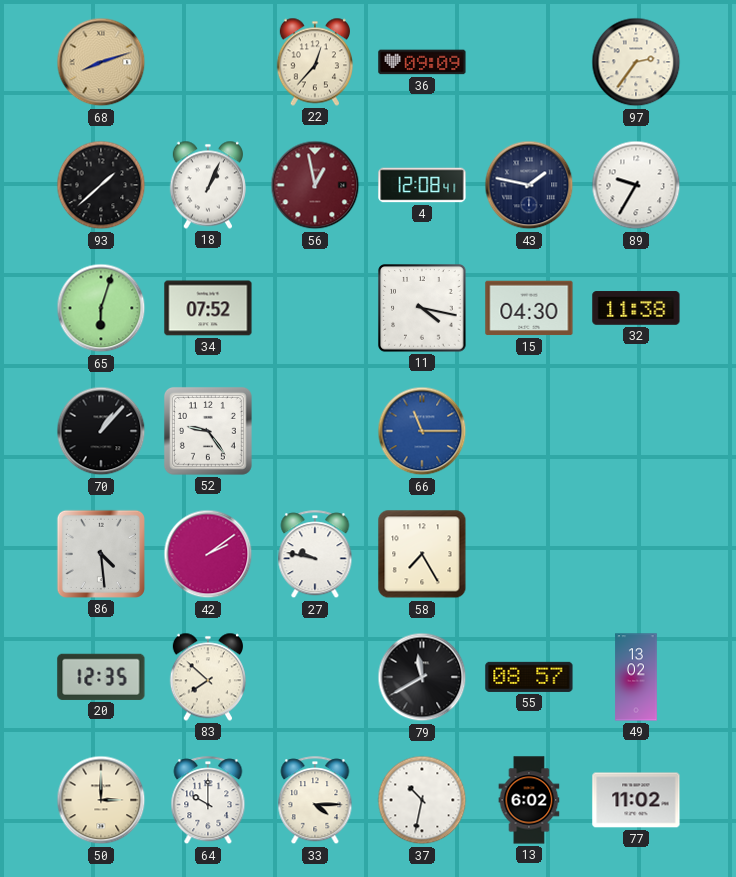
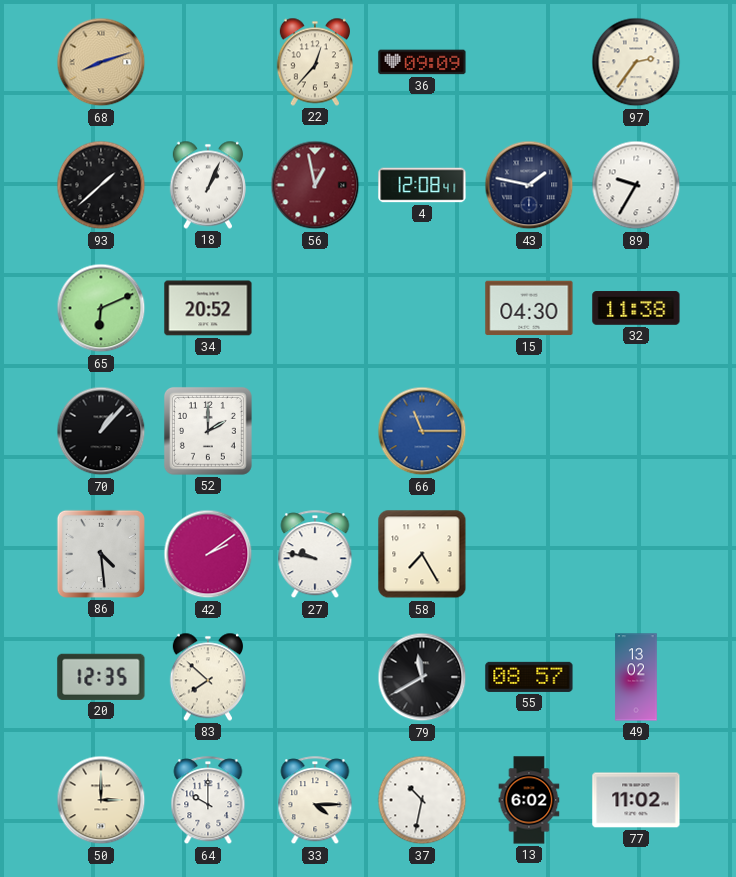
65: 6:03 -> 6:11
34: 07:52 -> 20:52
11: 4:17 -> none
52: 9:24 -> 2:00
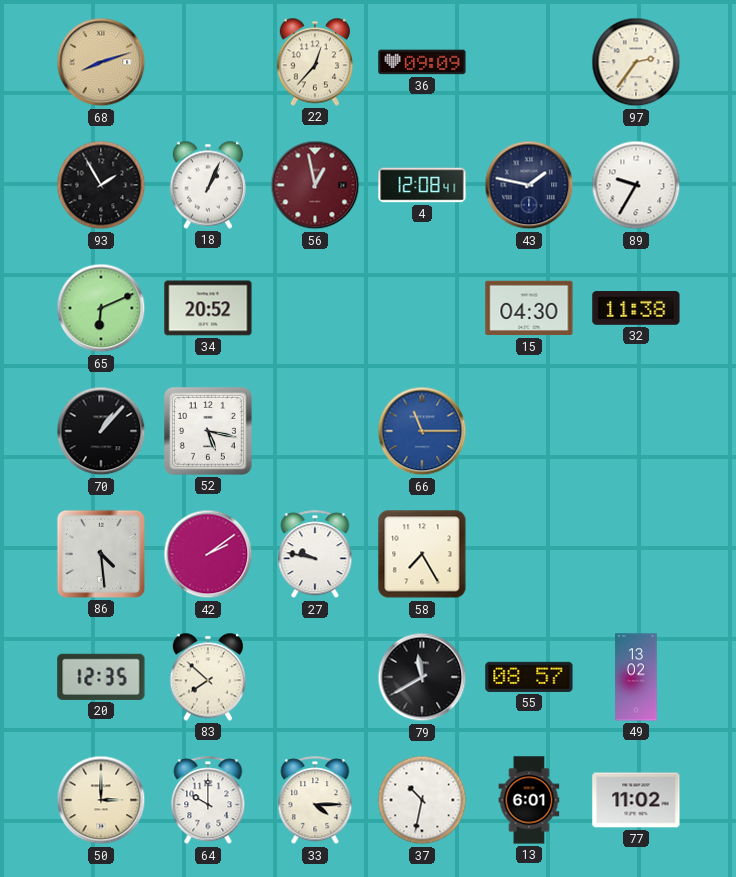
93: 1:38 -> 1:55
52: 2:00 -> 5:17
13: 6:02 -> 6:01
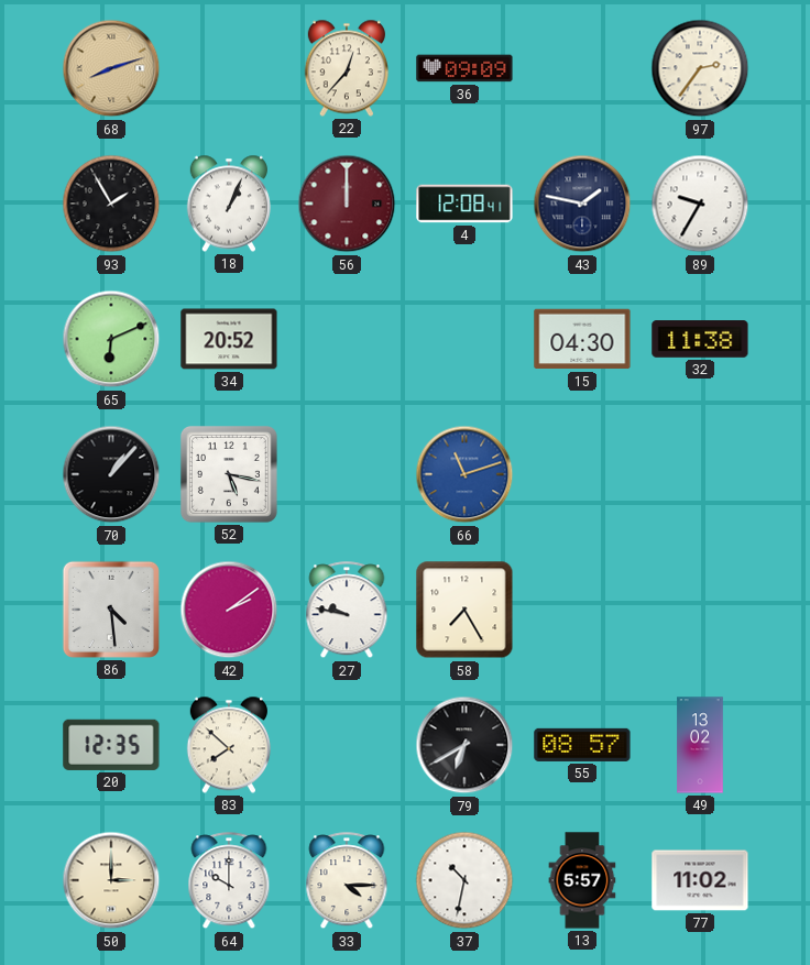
56: 12:58 -> 12:00
66: 11:15 -> 11:12
79: 11:40 -> 6:40
13: 6:01 -> 5:57
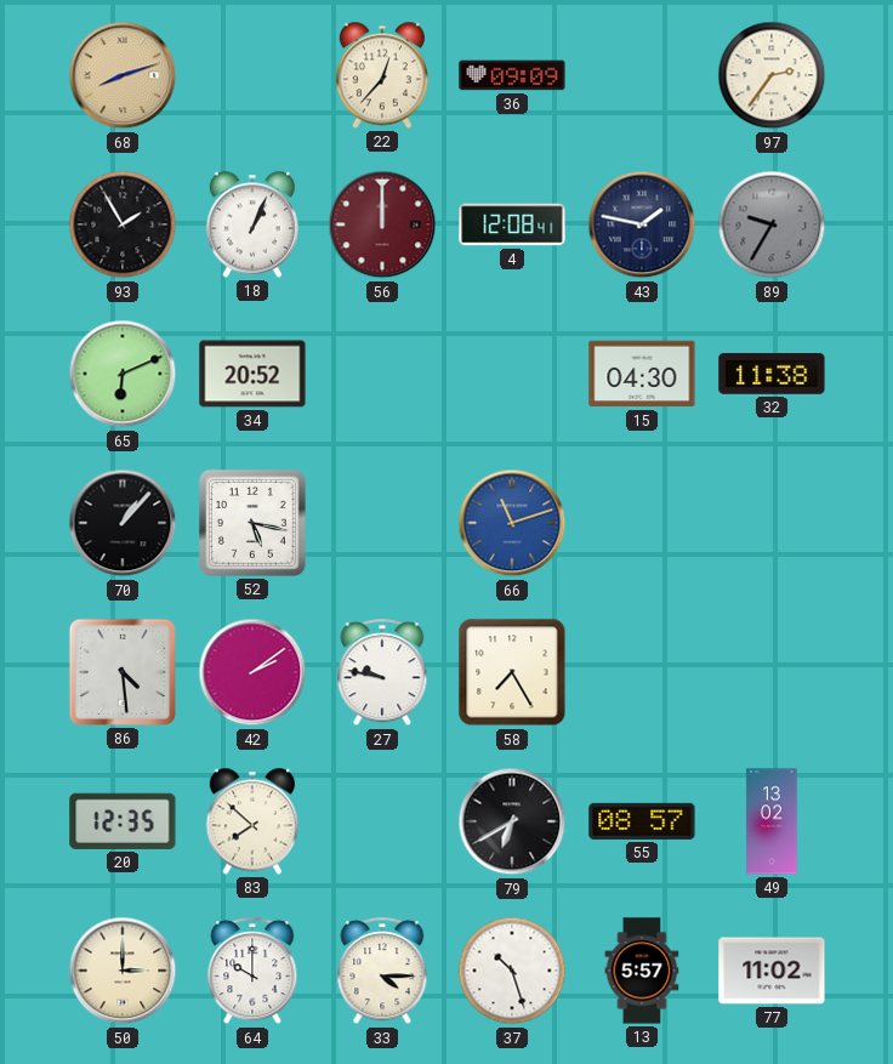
89 dial: white -> grey
37: 10:32 -> 10:27
